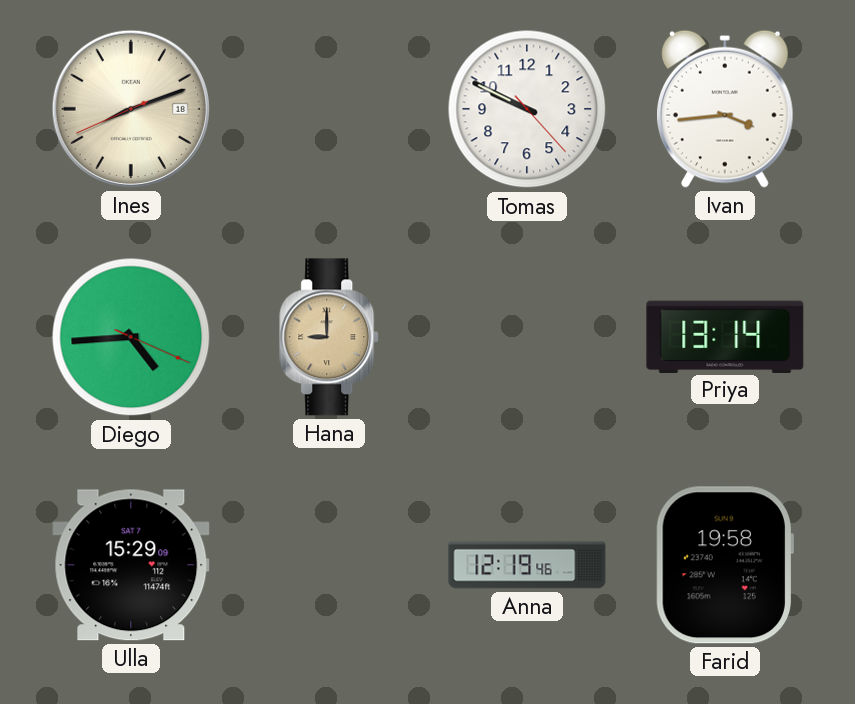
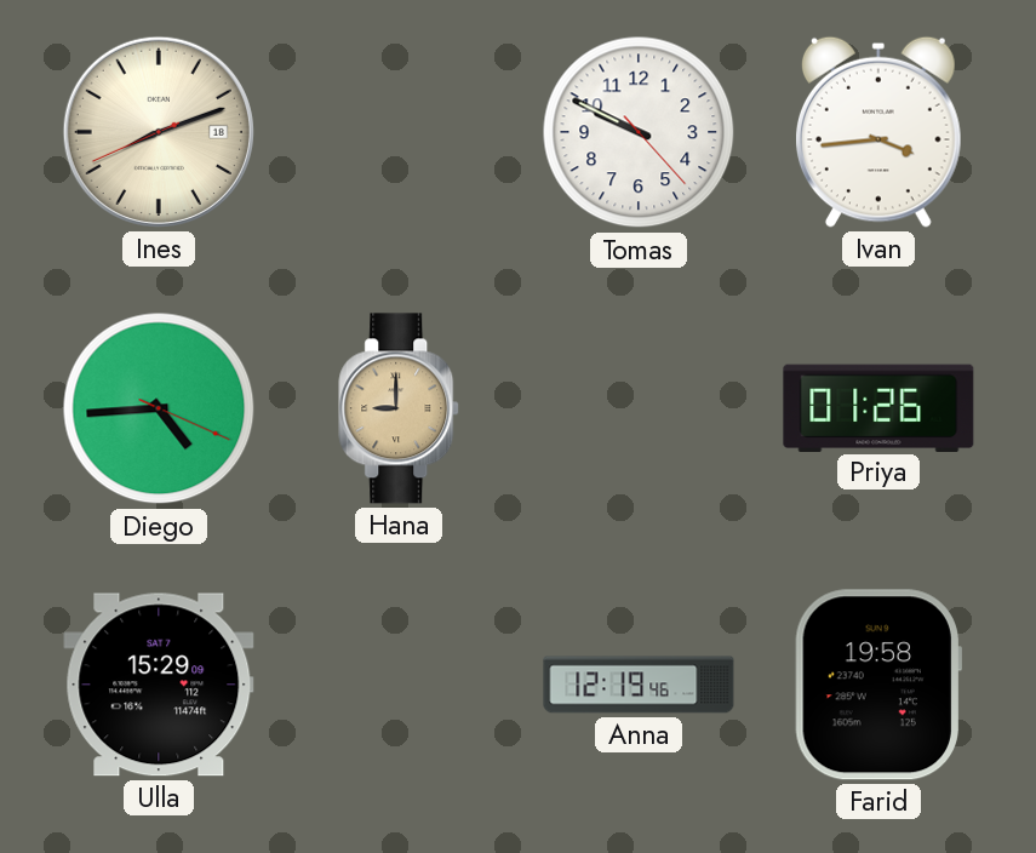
Priya: 13:14 -> 01:26
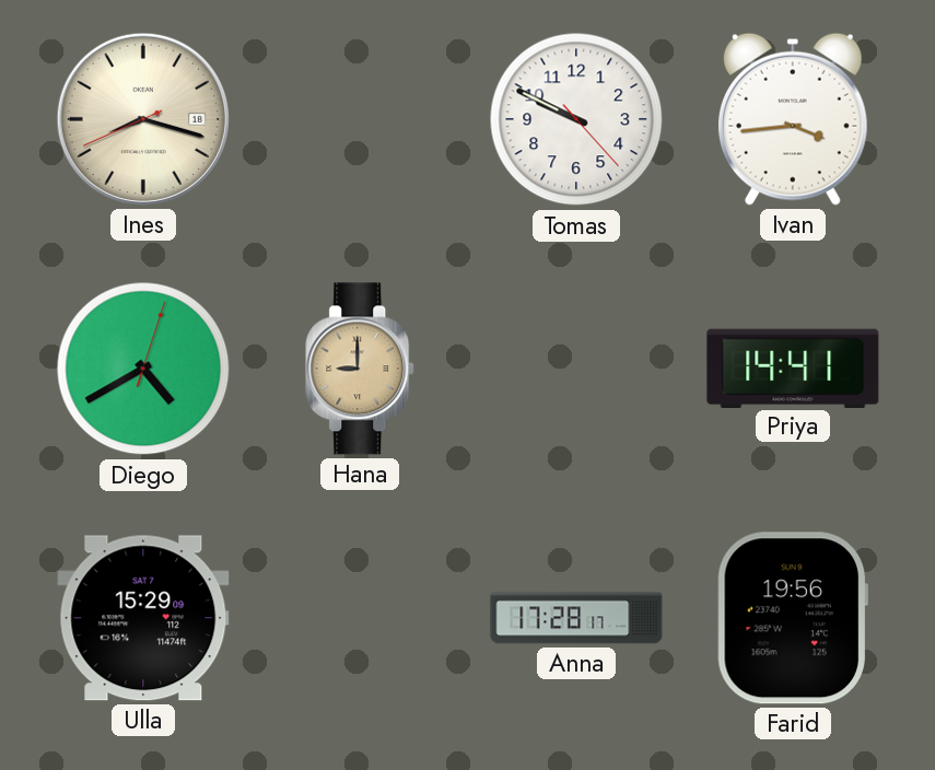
Ines: 8:11 -> 8:17
Diego: 4:44 -> 4:40
Priya: 01:26 -> 14:41
Anna: 12:19 -> 17:28
Farid: 19:58 -> 19:56
